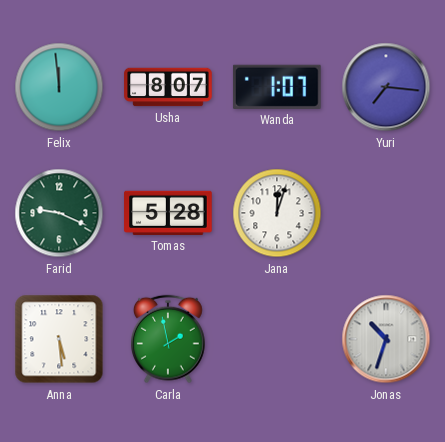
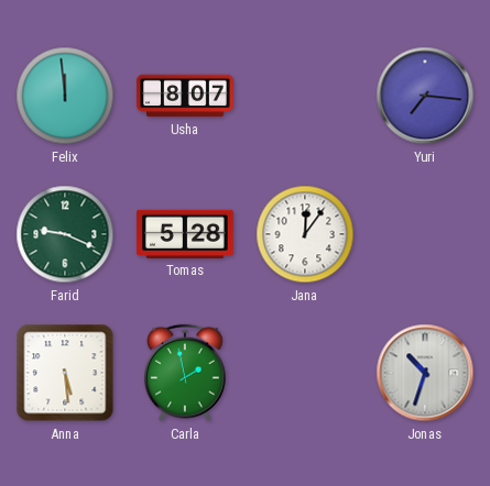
Wanda: 1:07 -> none
Jana: 12:03 -> 12:06
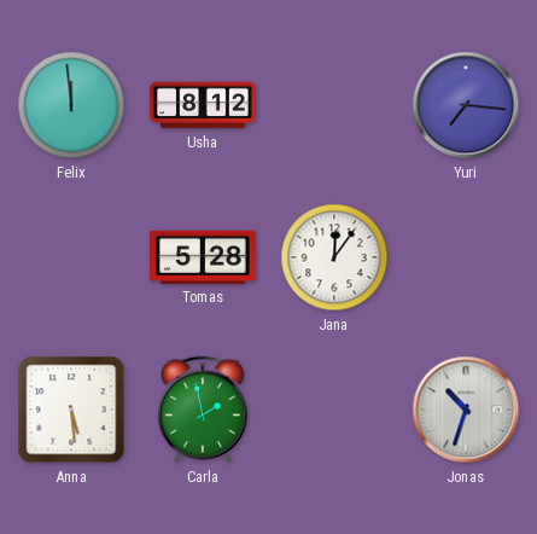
Usha: 8:07 -> 8:12
Farid: 9:19 -> none
